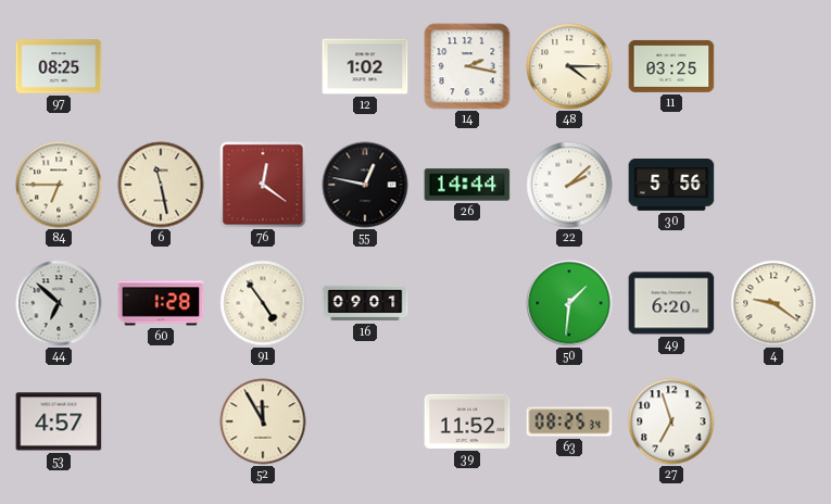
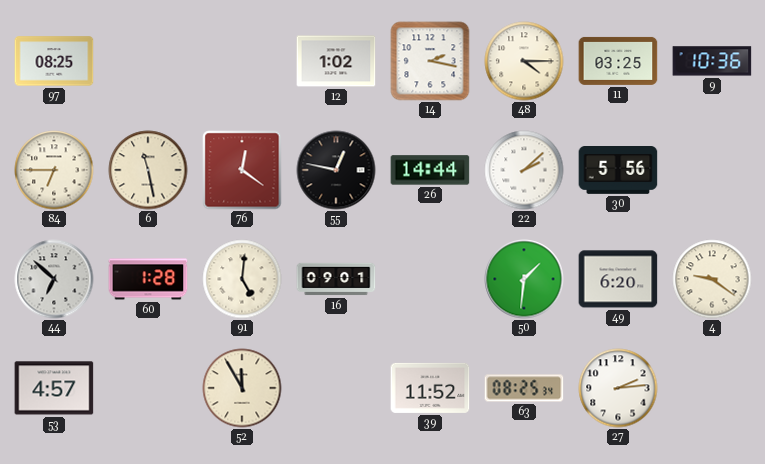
9: none -> 10:36
91: 4:54 -> 5:01
27: 6:57 -> 2:14
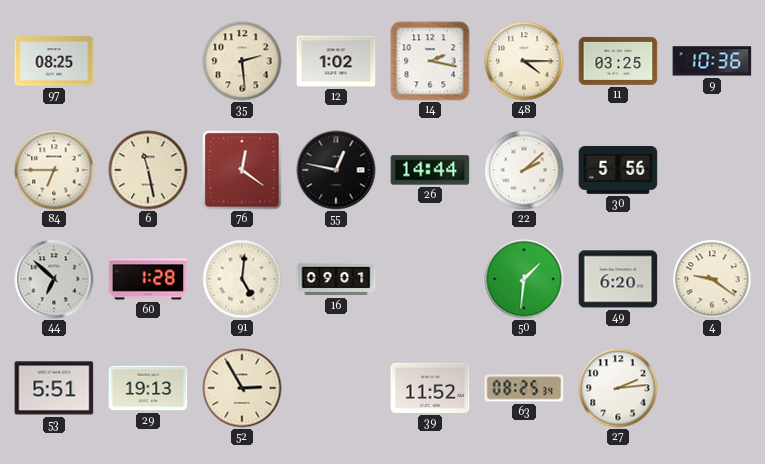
35: none -> 2:29
53: 4:57 -> 5:51
29: none -> 19:13
52: 11:55 -> 2:55
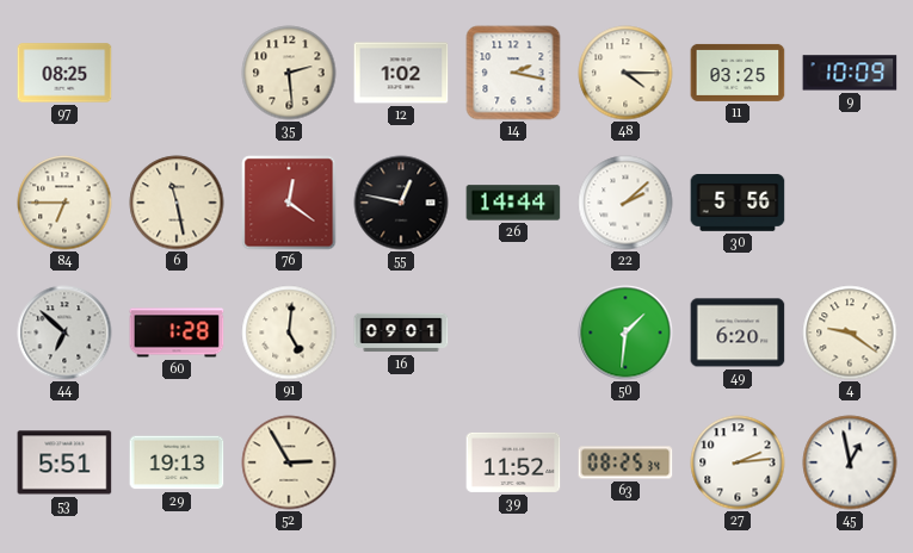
9: 10:36 -> 10:09
45: none -> 12:58
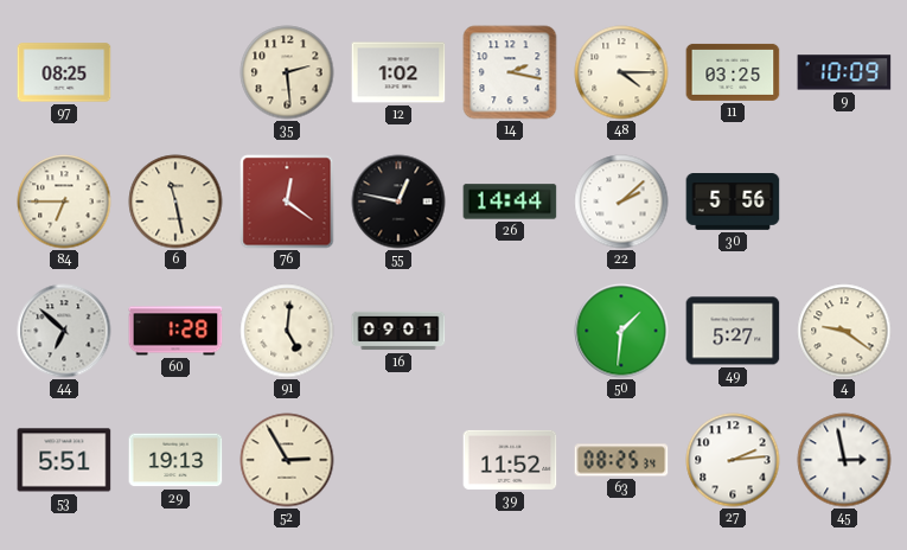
49: 6:20 -> 5:27
45: 12:58 -> 2:58
